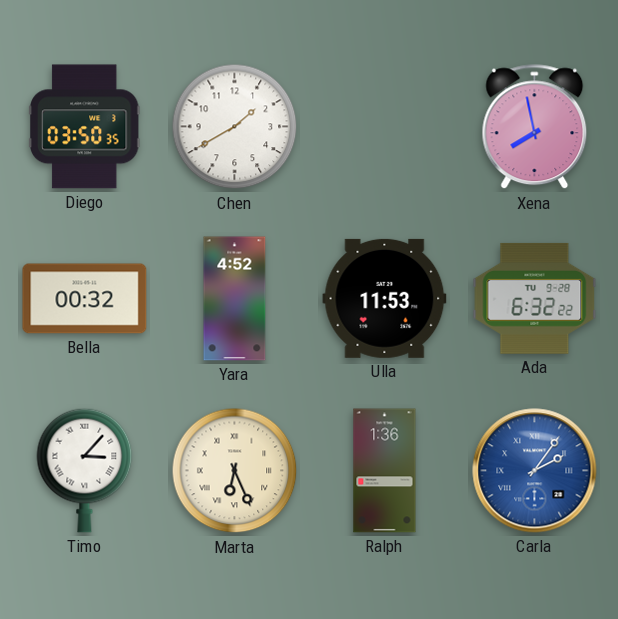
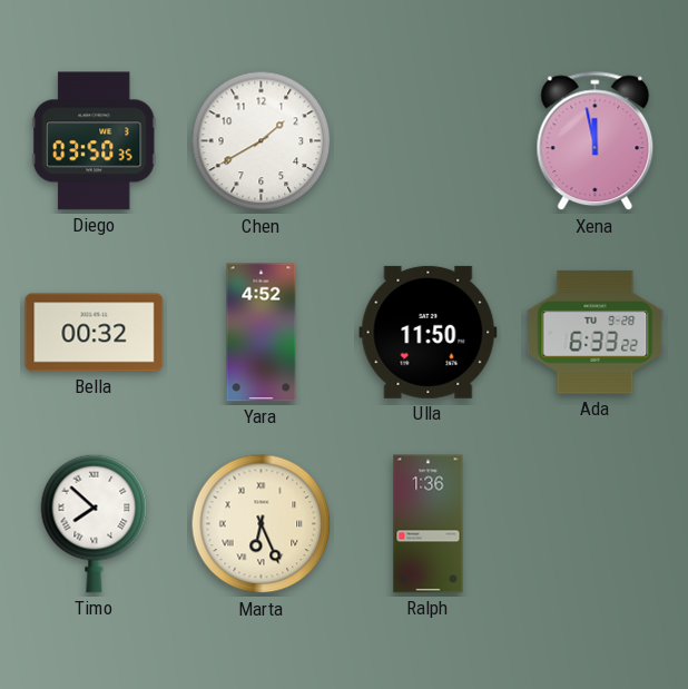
Xena: 7:58 -> 11:58
Ulla: 11:53 -> 11:50
Ada: 6:32 -> 6:33
Timo: 3:07 -> 7:52
Carla: 2:06 -> none
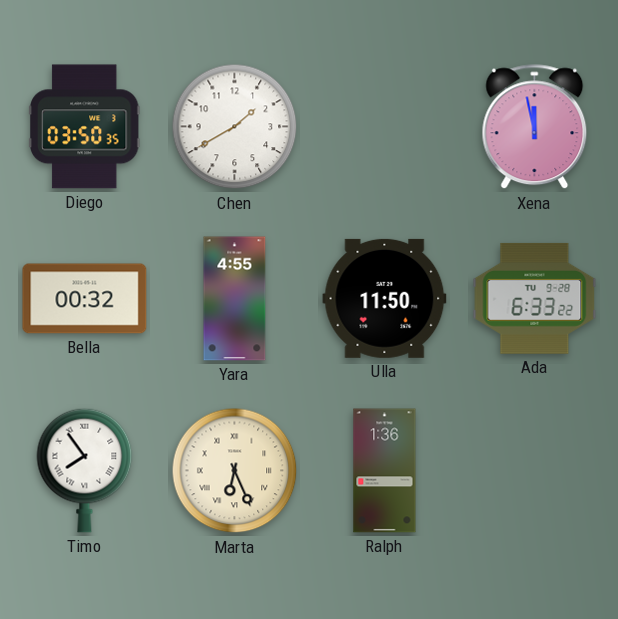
Yara: 4:52 -> 4:55
Timo: 7:52 -> 7:54
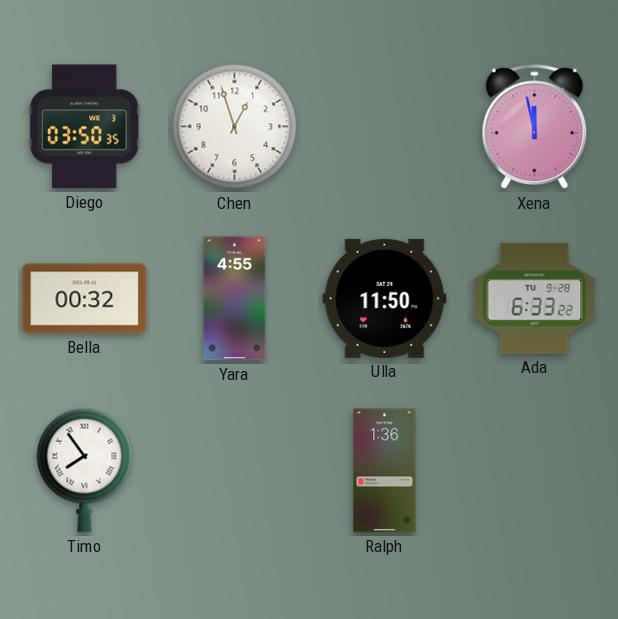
Chen: 1:40 -> 12:57
Marta: 6:26 -> none
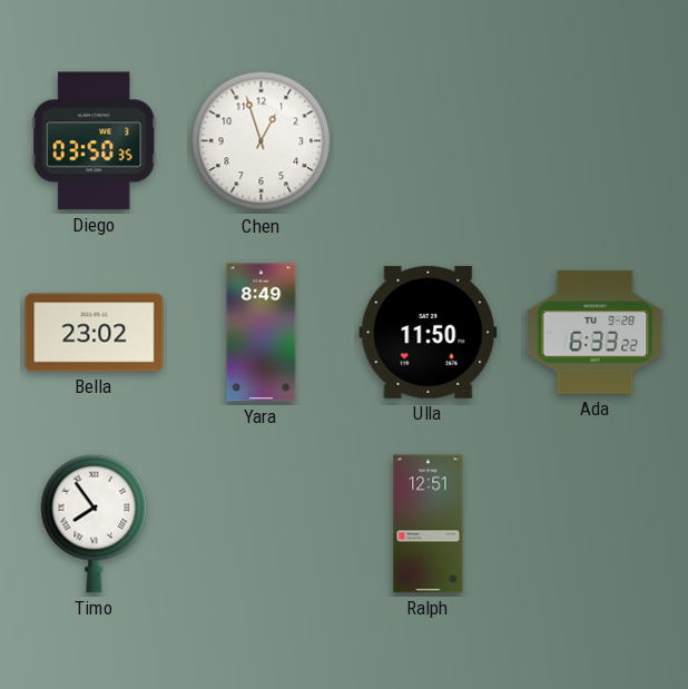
Xena: 11:58 -> none
Bella: 00:32 -> 23:02
Yara: 4:55 -> 8:49
Ralph: 1:36 -> 12:51
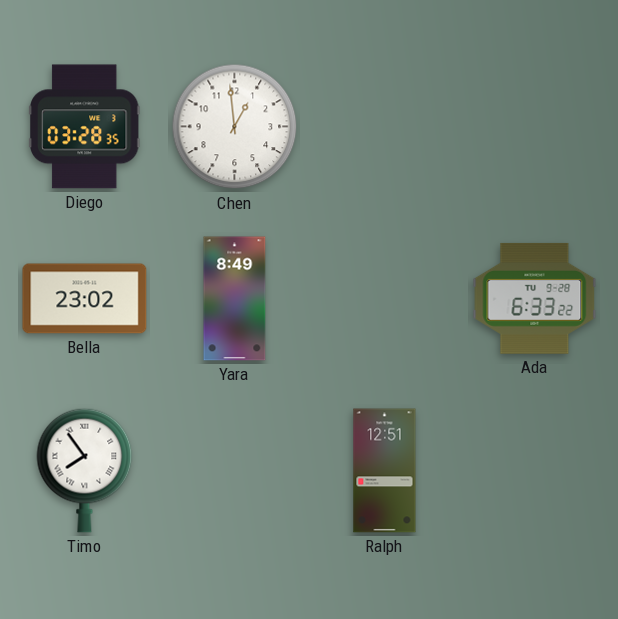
Diego: 03:50 -> 03:28
Chen: 12:57 -> 12:59
Ulla: 11:50 -> none
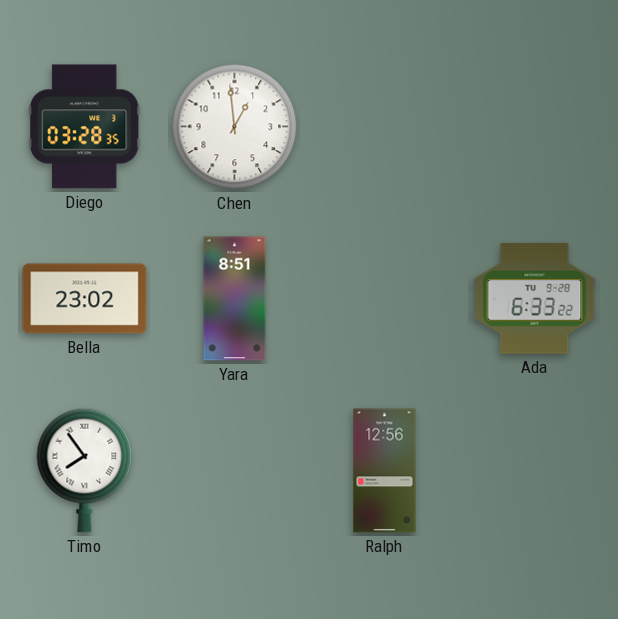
Yara: 8:49 -> 8:51
Ralph: 12:51 -> 12:56
